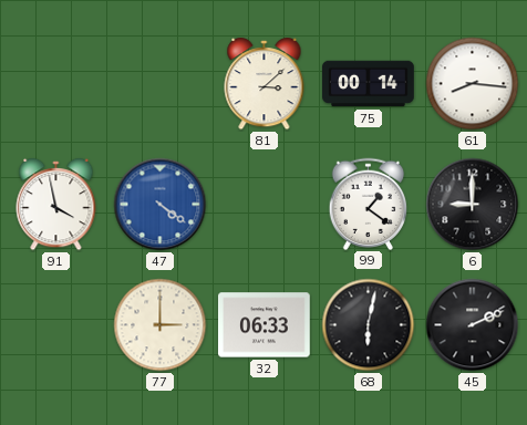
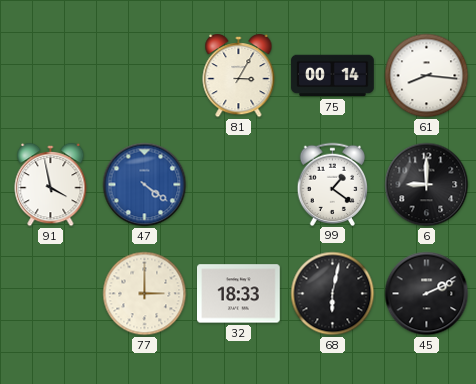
81: 3:08 -> 3:05
32: 06:33 -> 18:33
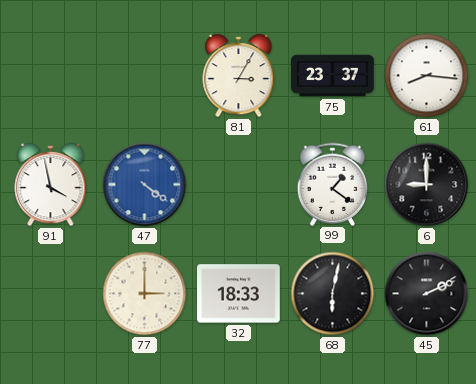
75: 00:14 -> 23:37
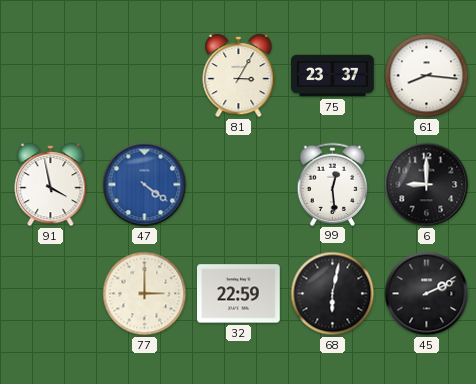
99: 1:21 -> 12:29
32: 18:33 -> 22:59
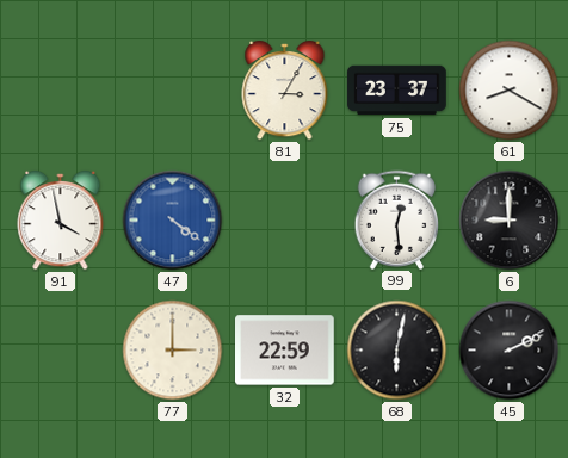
61: 8:16 -> 8:20
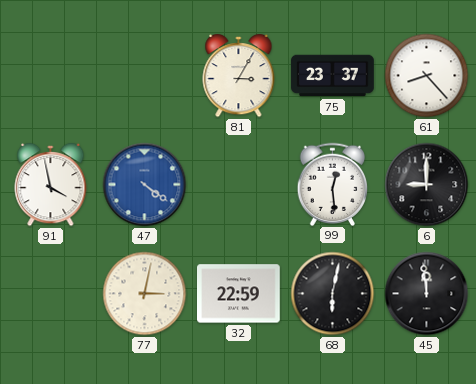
61: 8:20 -> 8:23
77: 3:00 -> 3:02
45: 2:11 -> 11:59
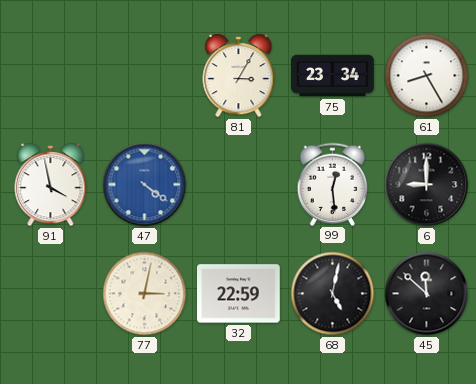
75: 23:37 -> 23:34
61: 8:23 -> 8:25
68: 6:02 -> 5:02
45: 11:59 -> 11:52
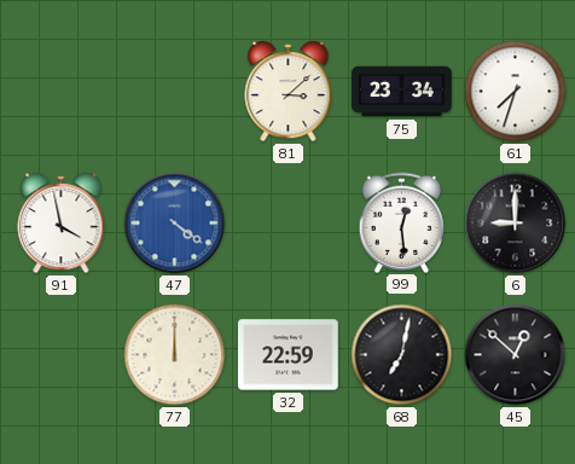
81: 3:05 -> 3:08
61: 8:25 -> 7:33
77: 3:02 -> 12:00
68: 5:02 -> 7:02
45: 11:52 -> 12:52
